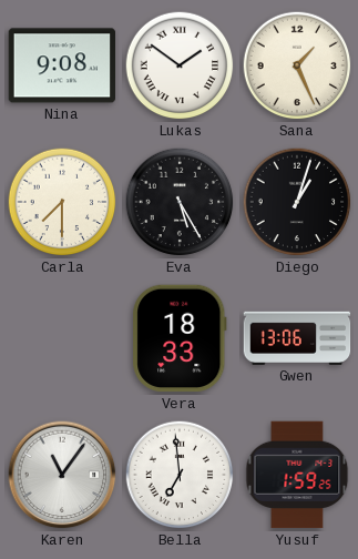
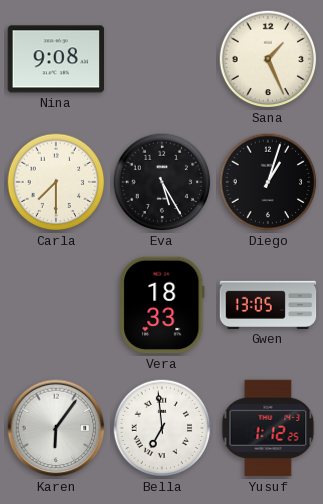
Lukas: 1:51 -> none
Gwen: 13:06 -> 13:05
Karen: 11:06 -> 6:06
Yusuf: 1:59 -> 1:12
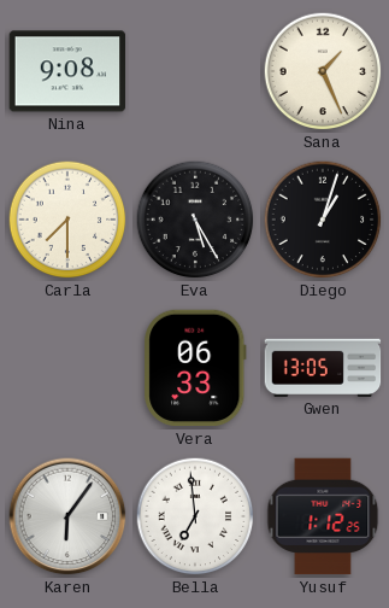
Vera: 18:33 -> 06:33
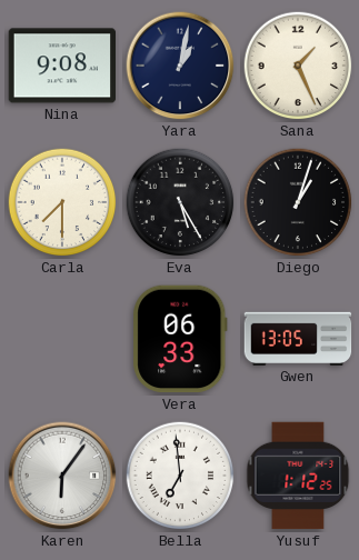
Yara: none -> 1:02
